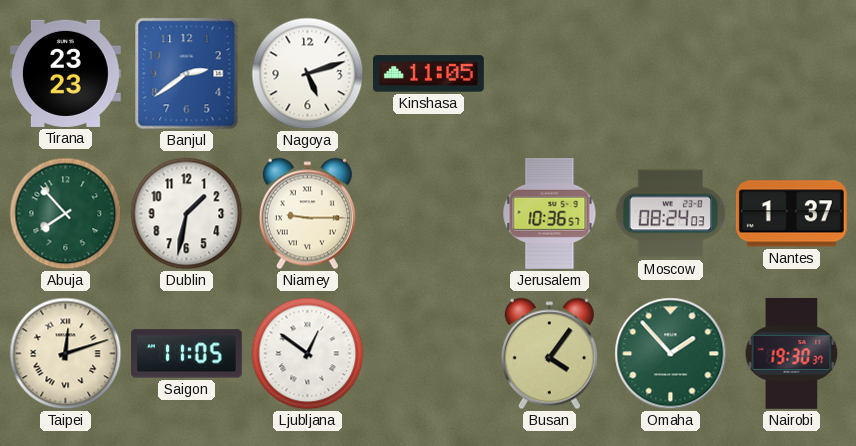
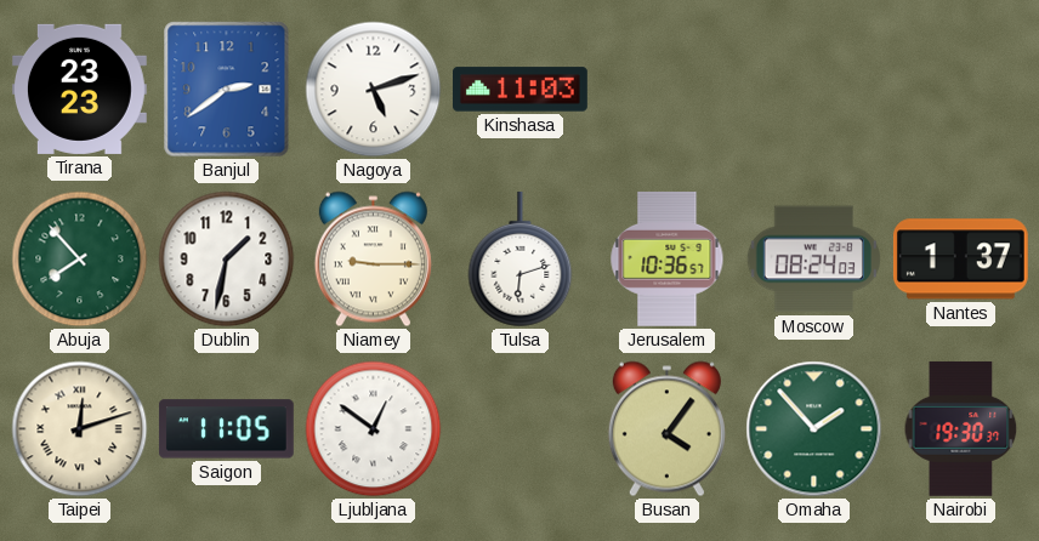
Kinshasa: 11:05 -> 11:03
Tulsa: none -> 6:12
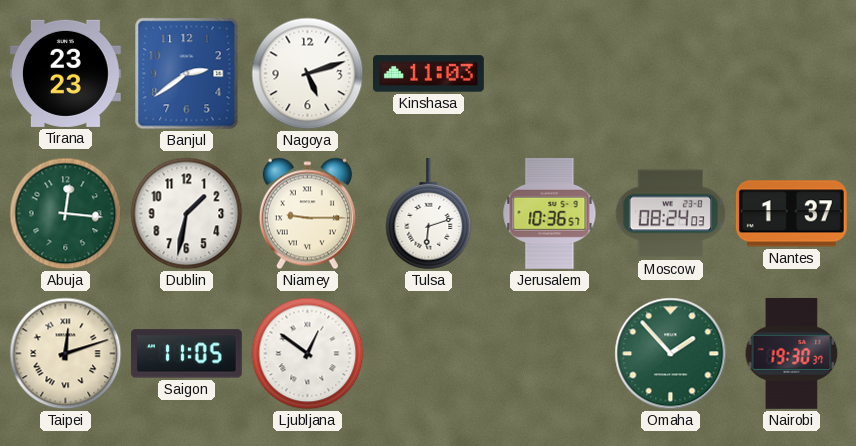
Abuja: 7:53 -> 12:16
Busan: 4:06 -> none
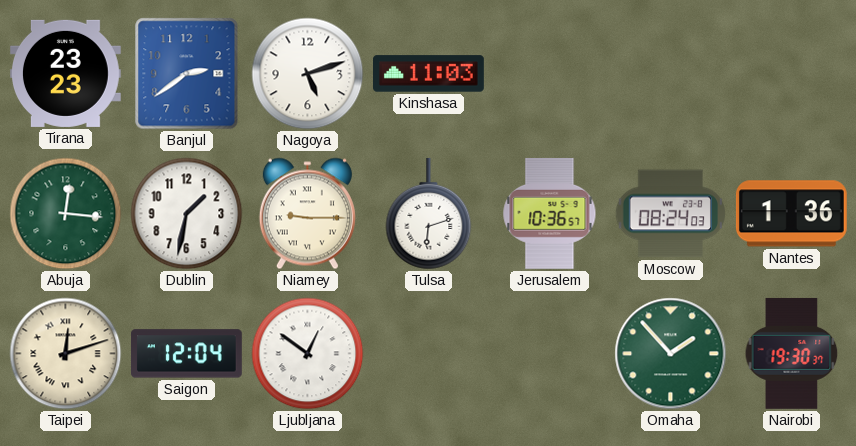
Nantes: 1:37 -> 1:36
Saigon: 11:05 -> 12:04
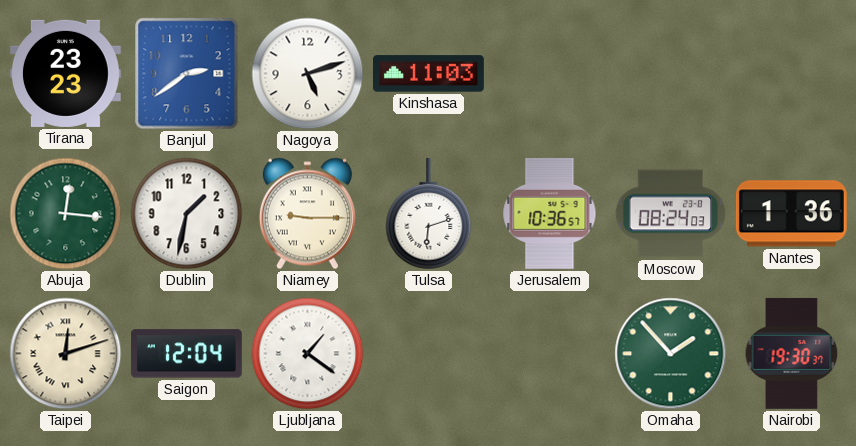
Ljubljana: 12:51 -> 1:21
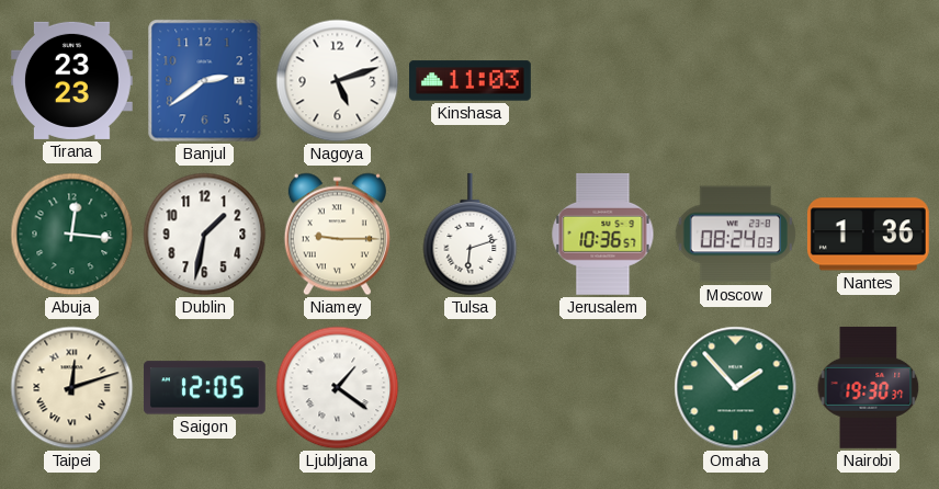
Saigon: 12:04 -> 12:05
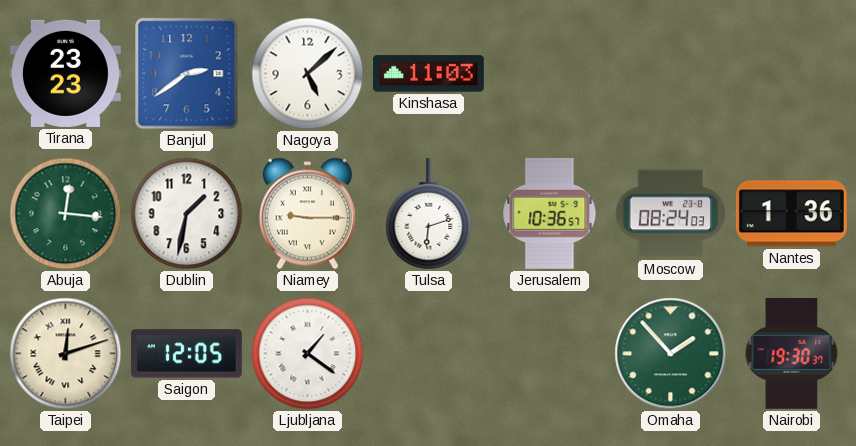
Nagoya: 5:12 -> 5:08
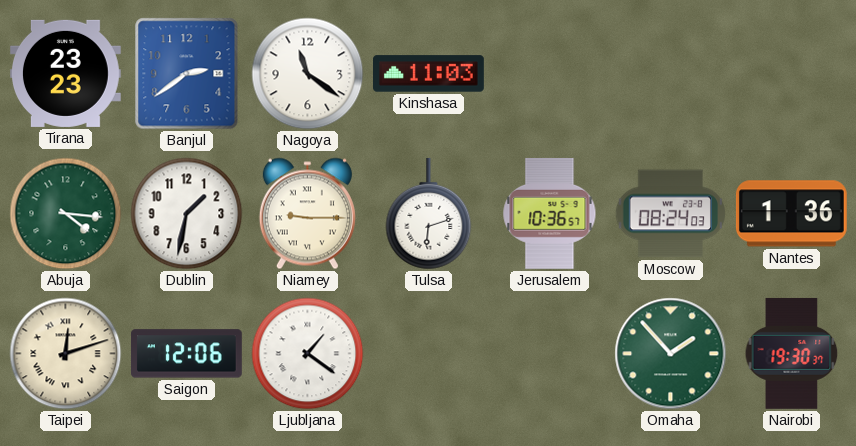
Nagoya: 5:08 -> 11:21
Abuja: 12:16 -> 4:16
Saigon: 12:05 -> 12:06
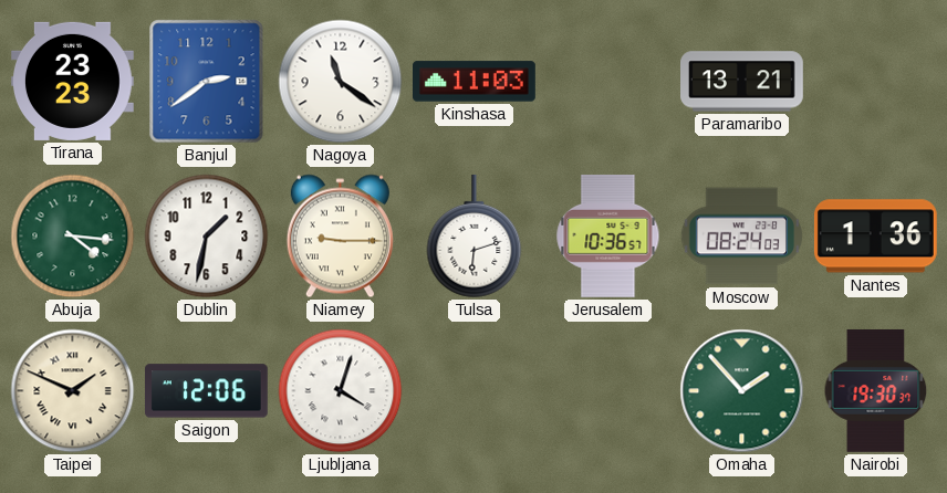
Paramaribo: none -> 13:21
Taipei: 12:12 -> 1:49
Ljubljana: 1:21 -> 4:03
